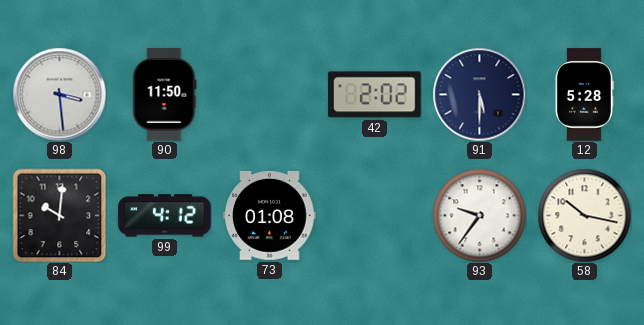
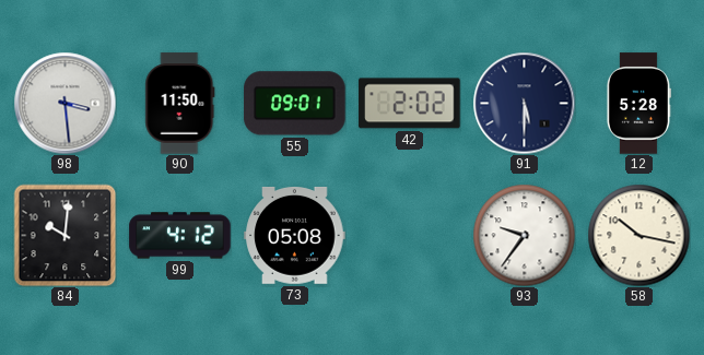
55: none -> 09:01
73: 01:08 -> 05:08
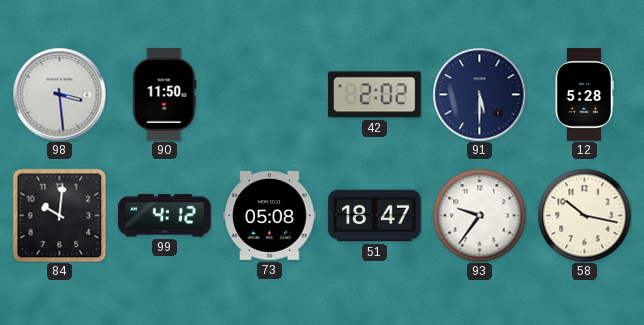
55: 09:01 -> none
51: none -> 18:47
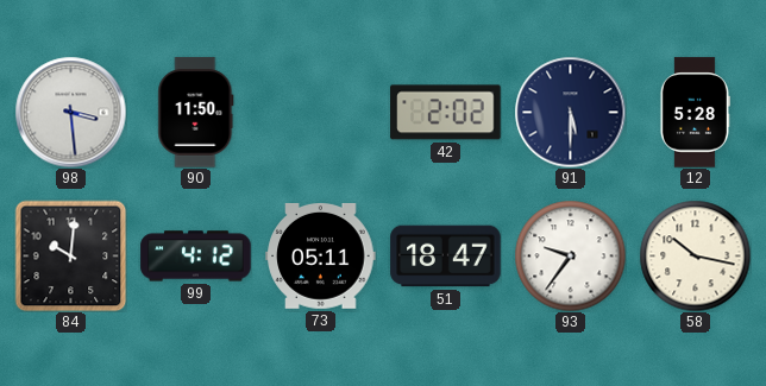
73: 05:08 -> 05:11
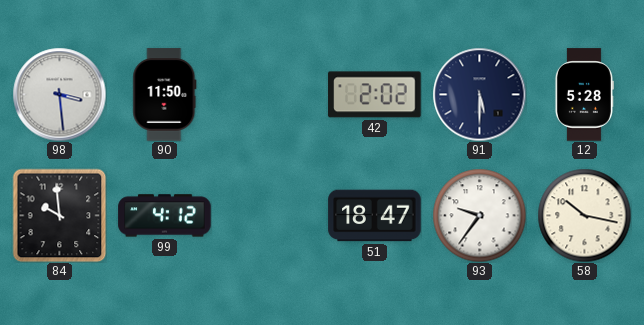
84: 10:01 -> 9:59
73: 05:11 -> none
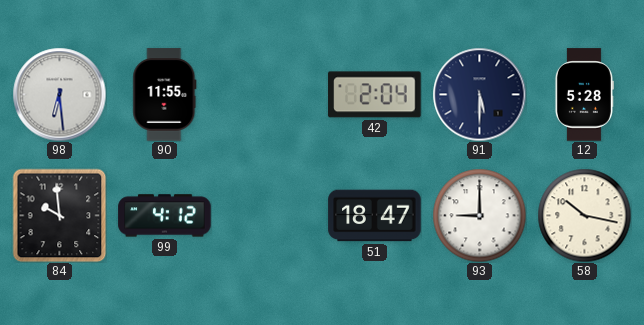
98: 3:29 -> 6:29
90: 11:50 -> 11:55
42: 2:02 -> 2:04
93: 9:36 -> 9:00
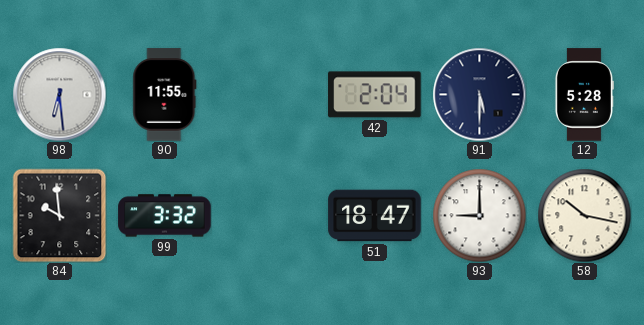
99: 4:12 -> 3:32
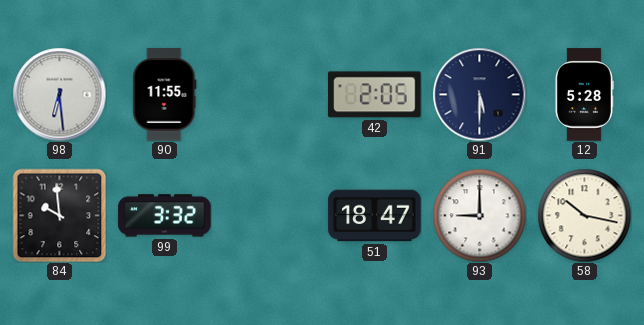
42: 2:04 -> 2:05
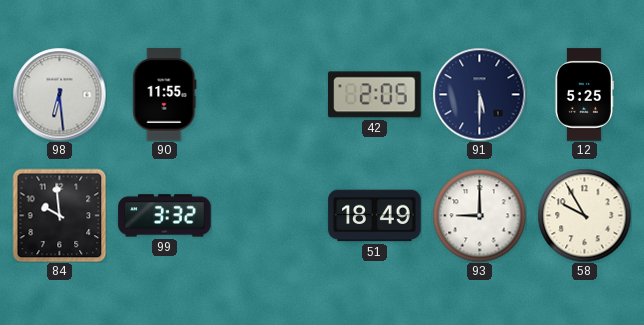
12: 5:28 -> 5:25
51: 18:47 -> 18:49
58: 10:17 -> 9:55
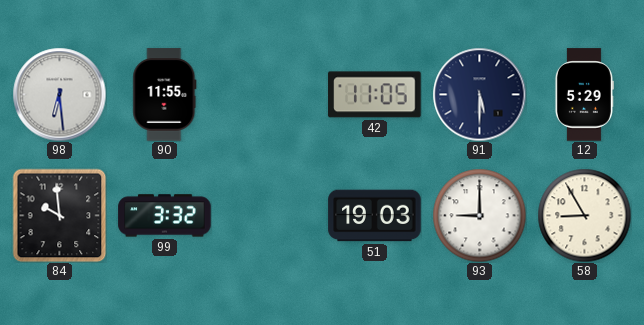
42: 2:05 -> 11:05
12: 5:25 -> 5:29
51: 18:49 -> 19:03
58: 9:55 -> 8:55
